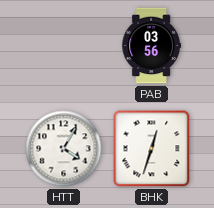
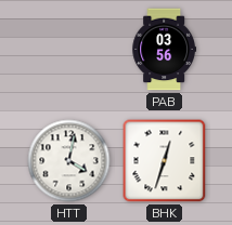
HTT: 4:05 -> 4:02
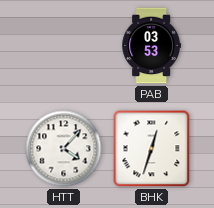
PAB: 03:56 -> 03:53
HTT: 4:02 -> 4:07
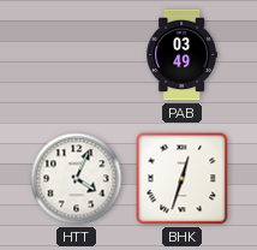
PAB: 03:53 -> 03:49
HTT: 4:07 -> 4:04
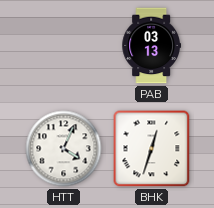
PAB: 03:49 -> 03:13
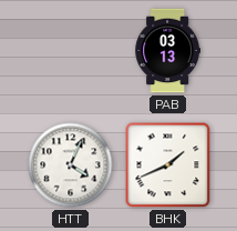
BHK: 12:33 -> 1:41
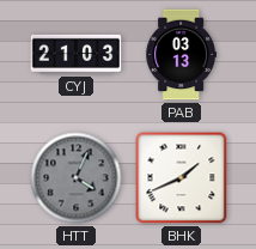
CYJ: none -> 21:03
HTT dial: white -> grey
